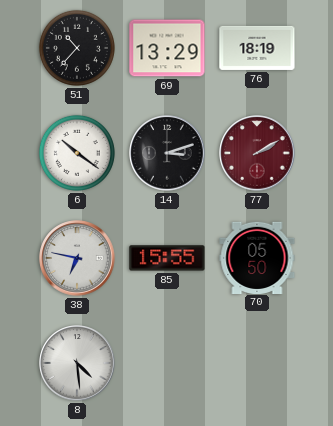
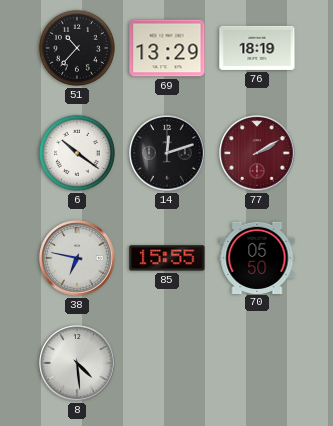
14: 3:12 -> 12:12
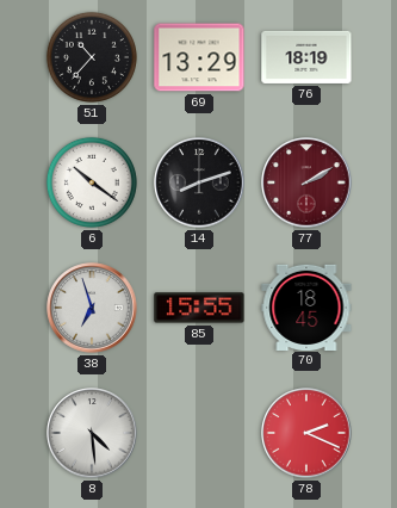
14: 12:12 -> 8:12
38: 6:47 -> 6:57
70: 05:50 -> 18:45
78: none -> 2:19
